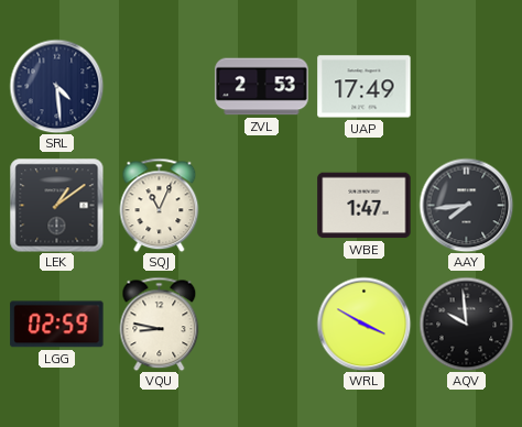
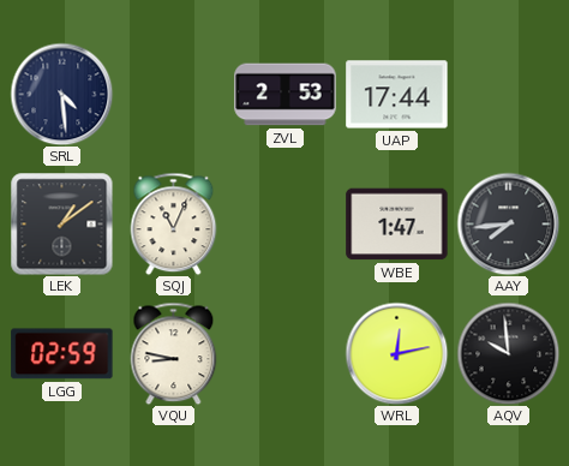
UAP: 17:49 -> 17:44
WRL: 3:50 -> 12:13
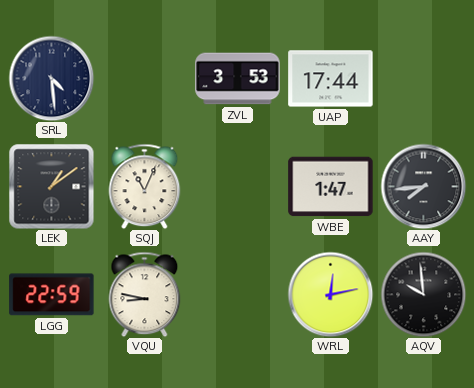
ZVL: 2:53 -> 3:53
LGG: 02:59 -> 22:59
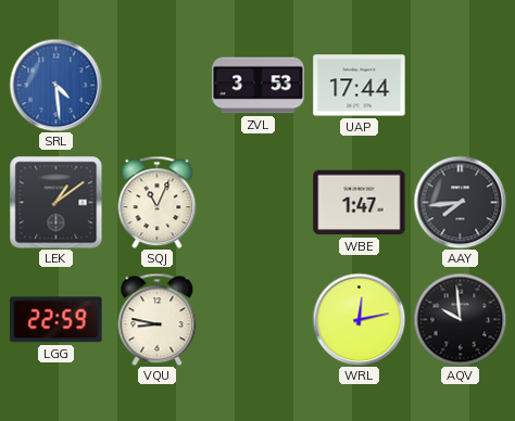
SRL dial: navy -> blue
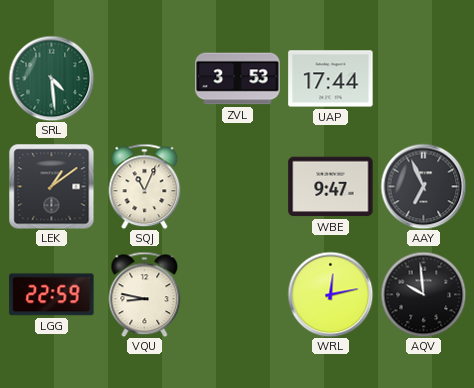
SRL dial: blue -> green
WBE: 1:47 -> 9:47
AAY: 7:44 -> 6:56
